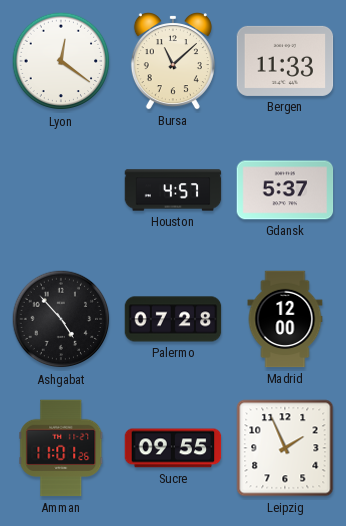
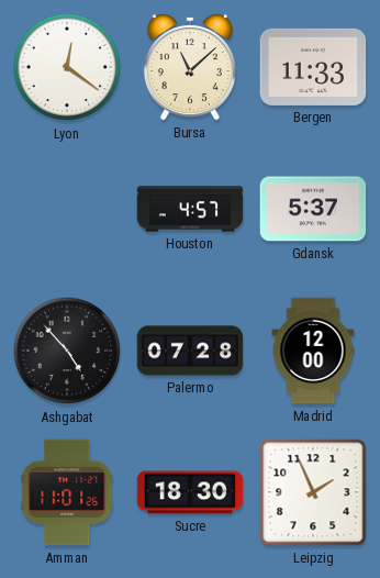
Sucre: 09:55 -> 18:30
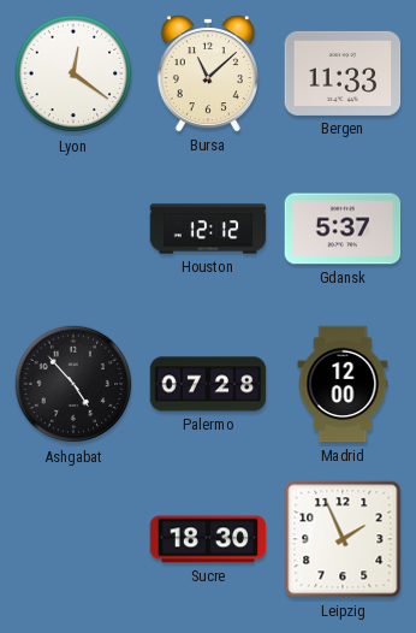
Houston: 4:57 -> 12:12
Amman: 11:01 -> none
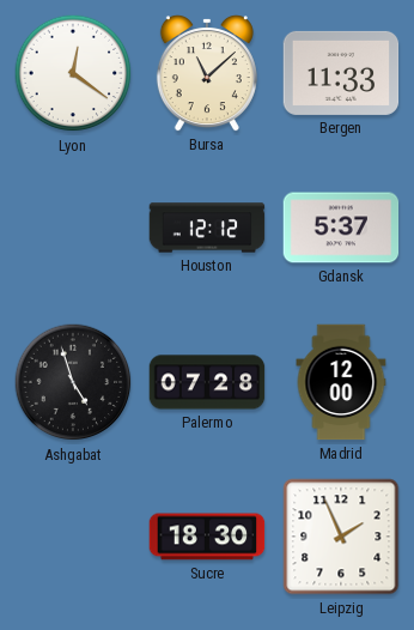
Ashgabat: 4:53 -> 4:57
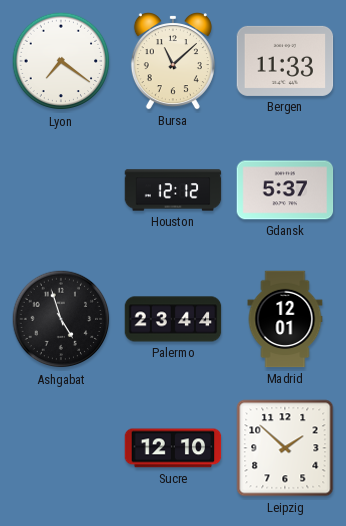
Lyon: 12:21 -> 7:21
Palermo: 07:28 -> 23:44
Madrid: 12:00 -> 12:01
Sucre: 18:30 -> 12:10
Leipzig: 1:56 -> 1:52
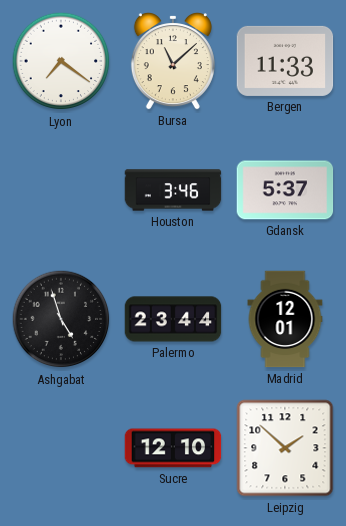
Houston: 12:12 -> 3:46
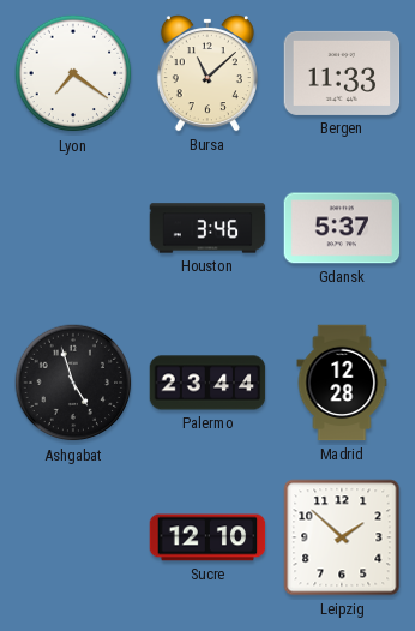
Madrid: 12:01 -> 12:28
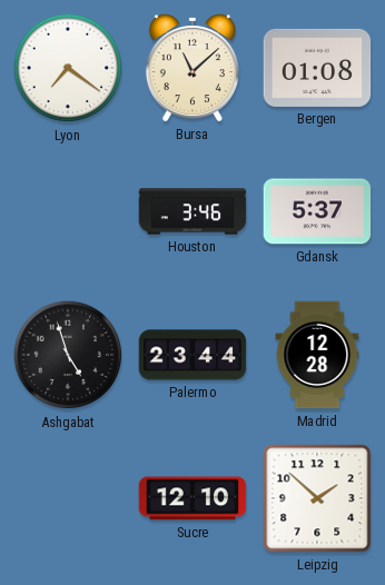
Bergen: 11:33 -> 01:08
